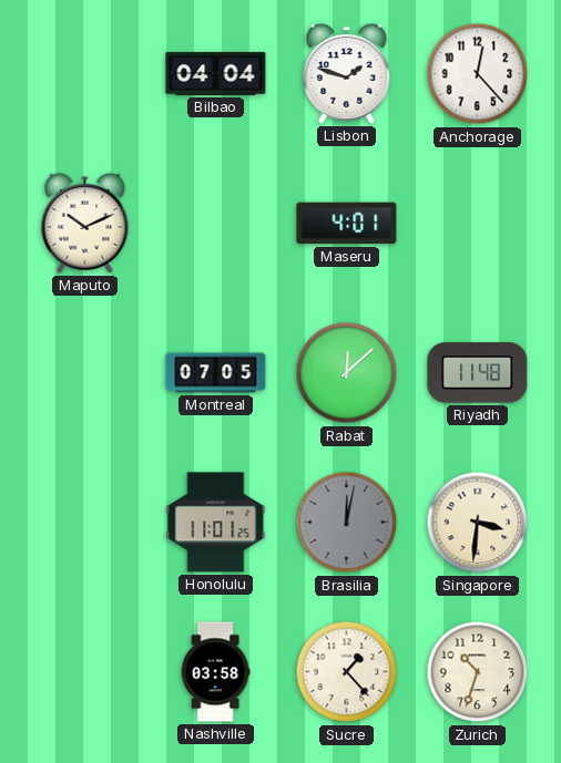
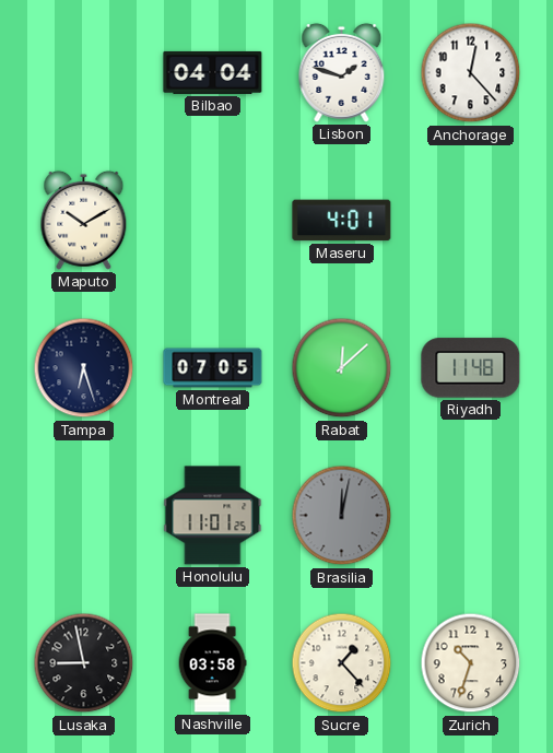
Maputo: 10:11 -> 10:10
Tampa: none -> 6:27
Singapore: 3:31 -> none
Lusaka: none -> 8:58
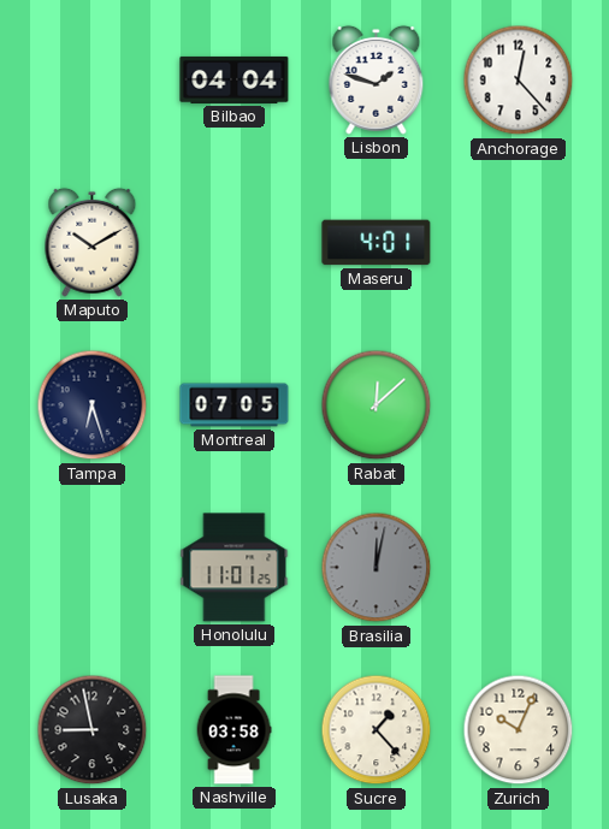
Riyadh: 11:48 -> none
Zurich: 10:33 -> 10:04
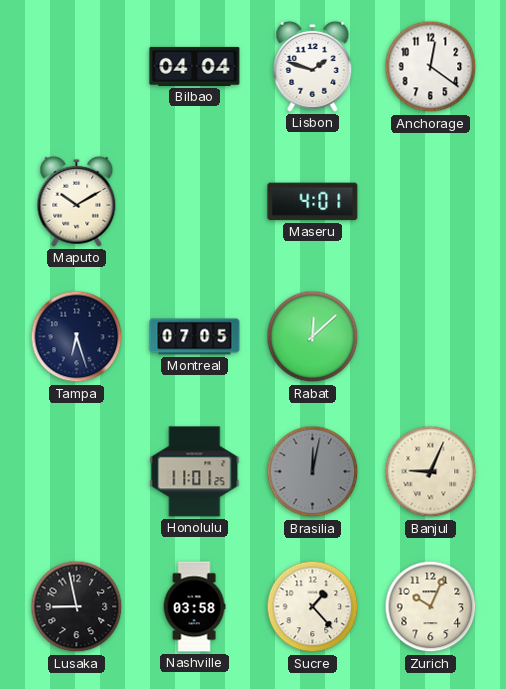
Anchorage: 12:23 -> 12:21
Banjul: none -> 9:04
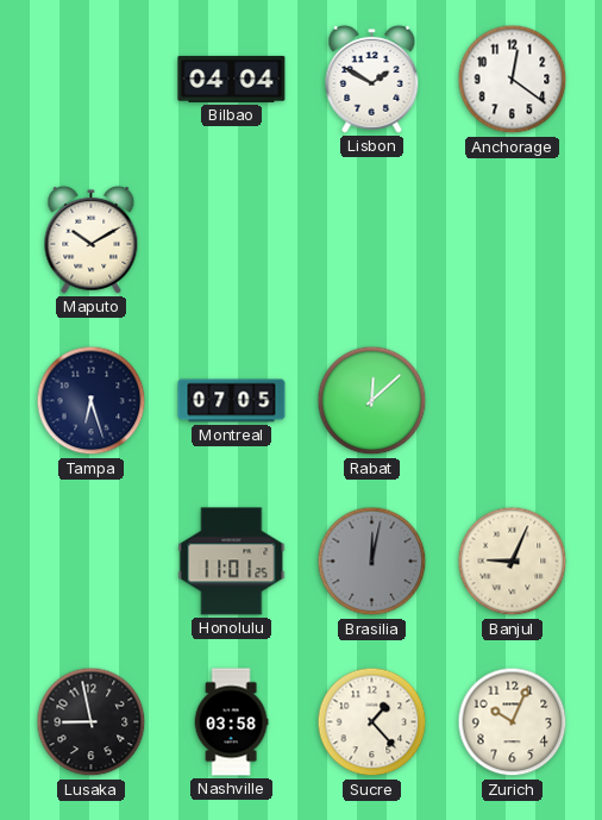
Lisbon: 1:48 -> 1:50
Maseru: 4:01 -> none
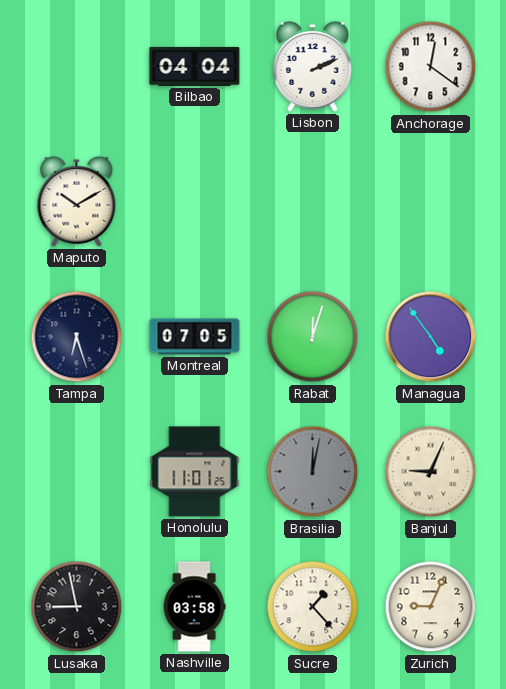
Lisbon: 1:50 -> 2:11
Rabat: 12:08 -> 12:03
Managua: none -> 4:54
Zurich: 10:04 -> 9:04
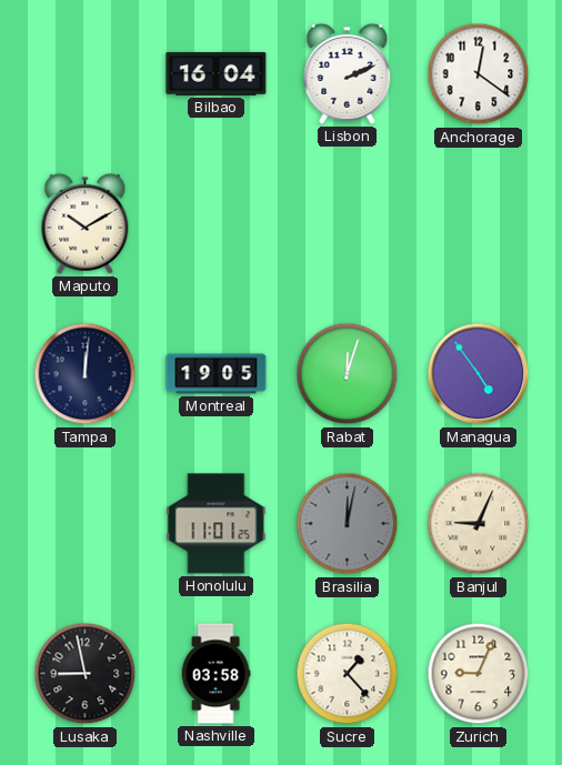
Bilbao: 04:04 -> 16:04
Tampa: 6:27 -> 12:01
Montreal: 07:05 -> 19:05
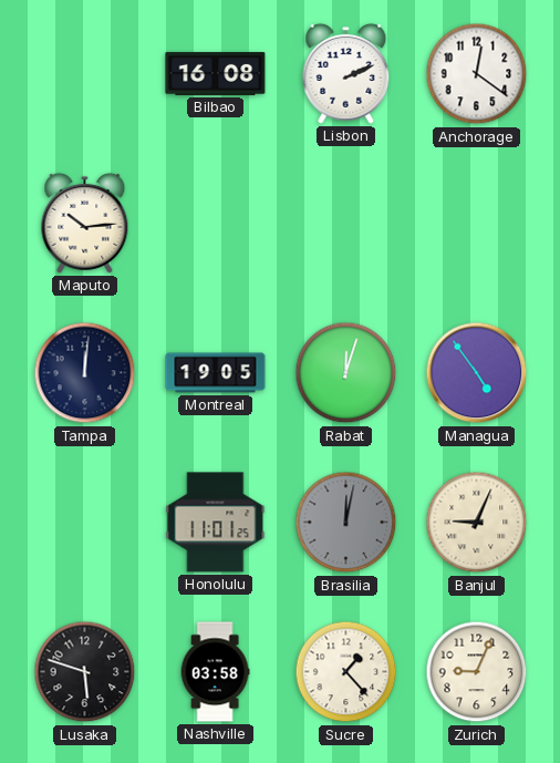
Bilbao: 16:04 -> 16:08
Maputo: 10:10 -> 10:14
Lusaka: 8:58 -> 5:48
